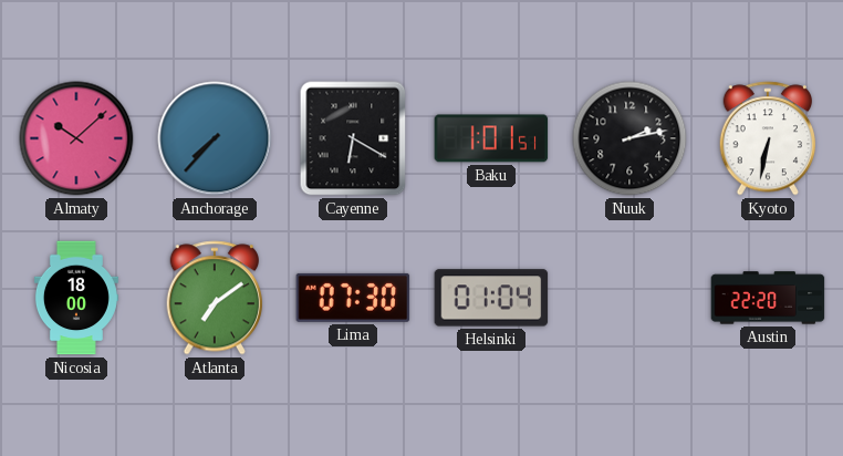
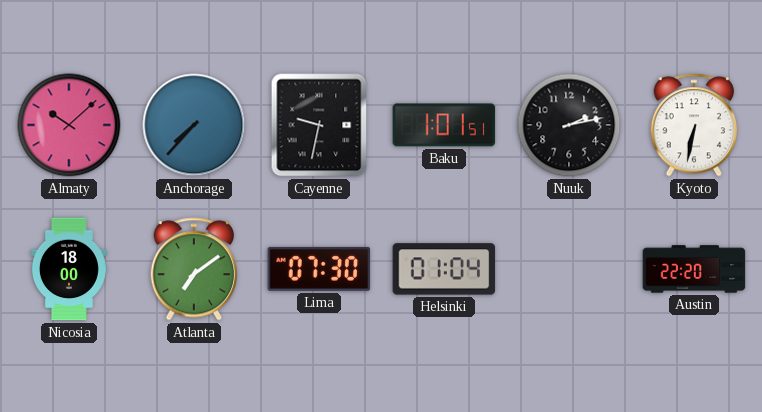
Cayenne: 6:20 -> 9:32
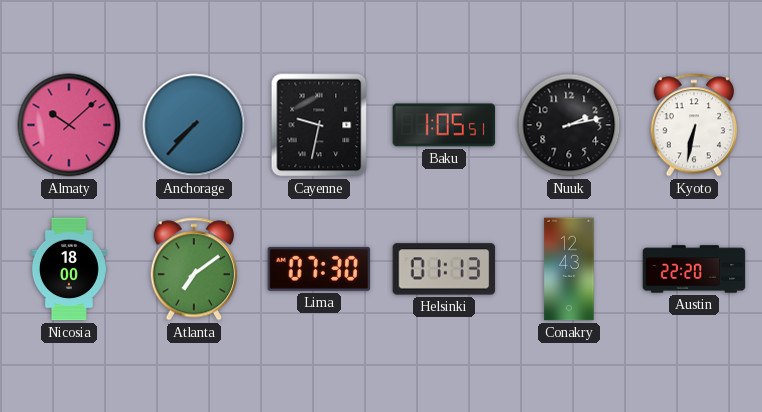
Baku: 1:01 -> 1:05
Helsinki: 01:04 -> 01:13
Conakry: none -> 12:43
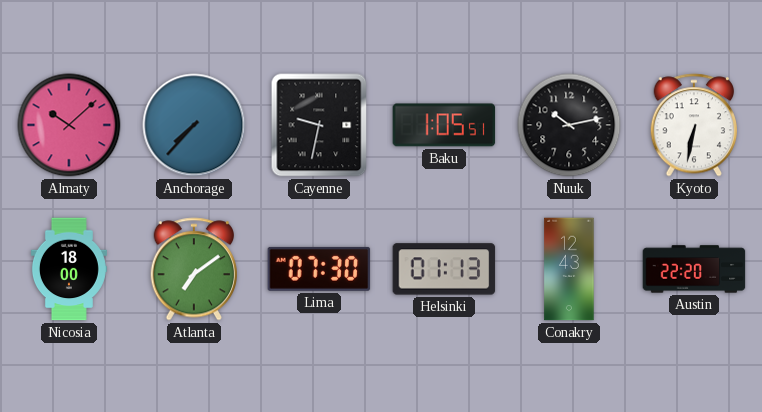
Nuuk: 2:13 -> 10:13
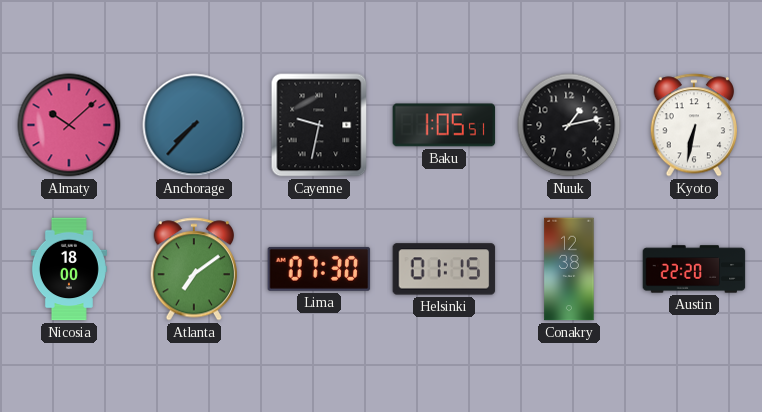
Nuuk: 10:13 -> 1:13
Helsinki: 01:13 -> 01:15
Conakry: 12:43 -> 12:38
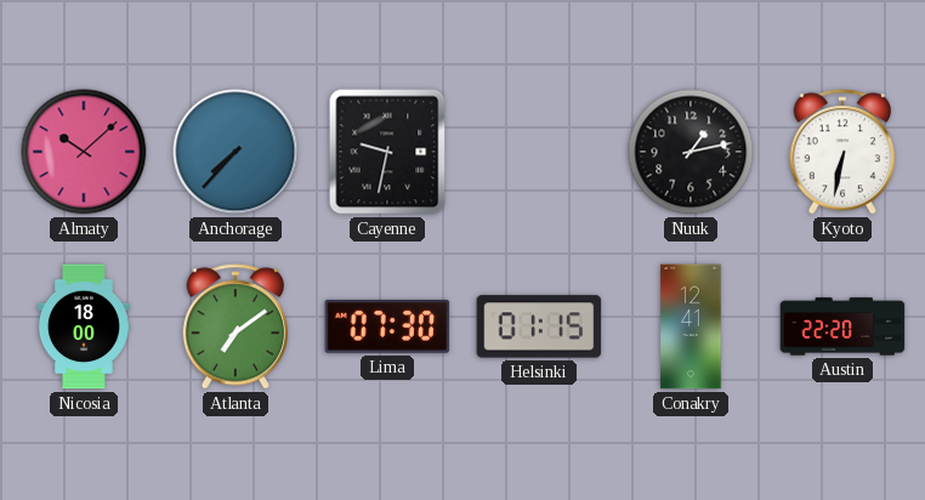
Baku: 1:05 -> none
Conakry: 12:38 -> 12:41
